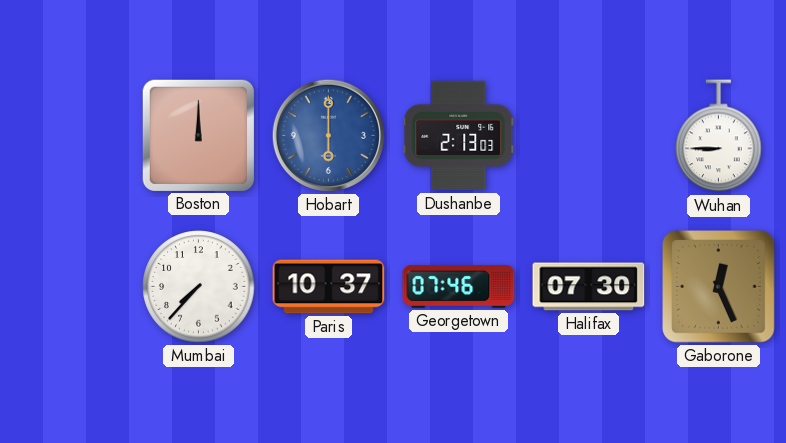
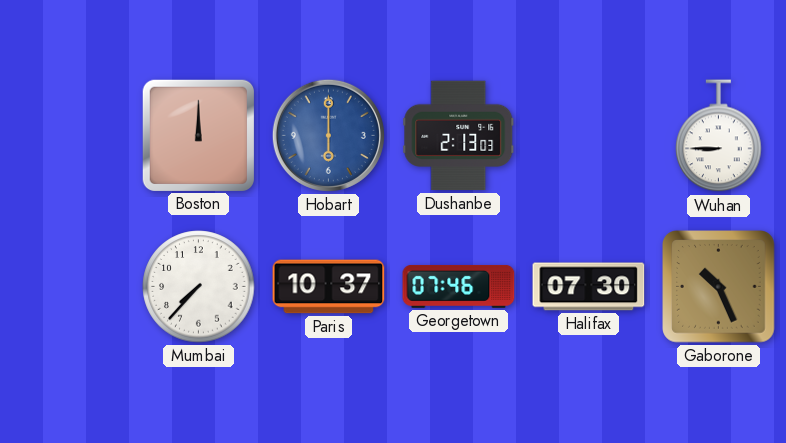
Gaborone: 12:26 -> 10:26
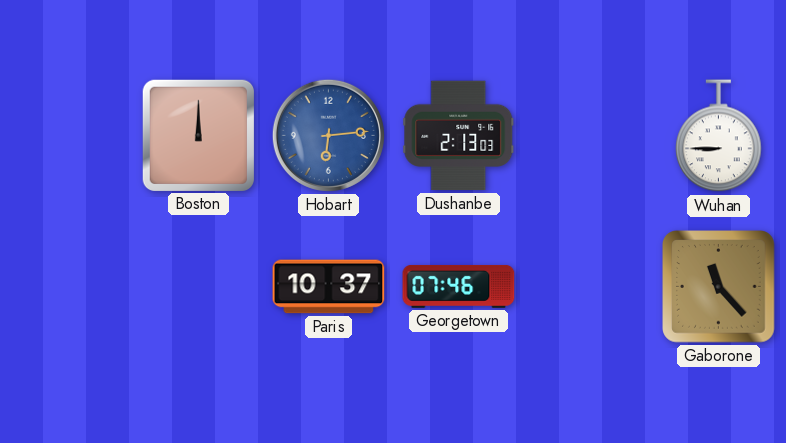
Hobart: 6:00 -> 6:14
Mumbai: 7:37 -> none
Halifax: 07:30 -> none
Gaborone: 10:26 -> 11:23
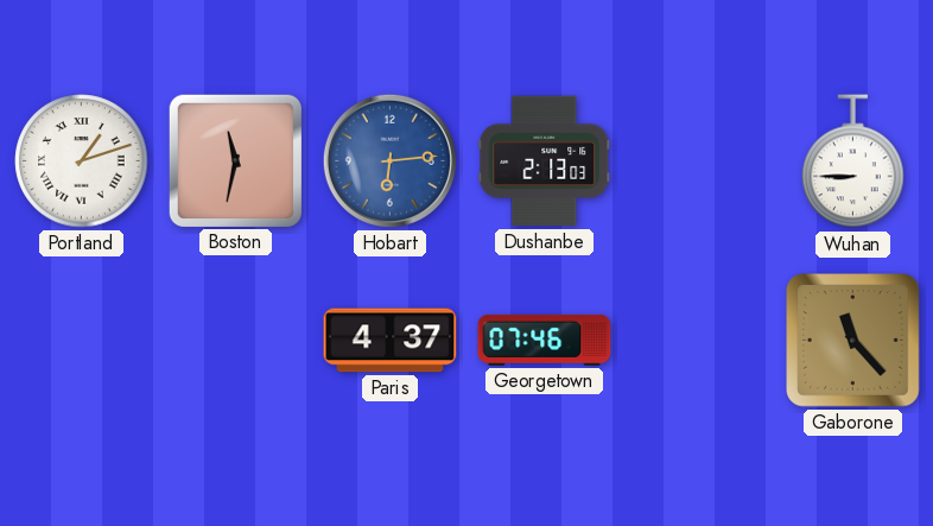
Portland: none -> 1:12
Boston: 12:00 -> 11:32
Paris: 10:37 -> 4:37
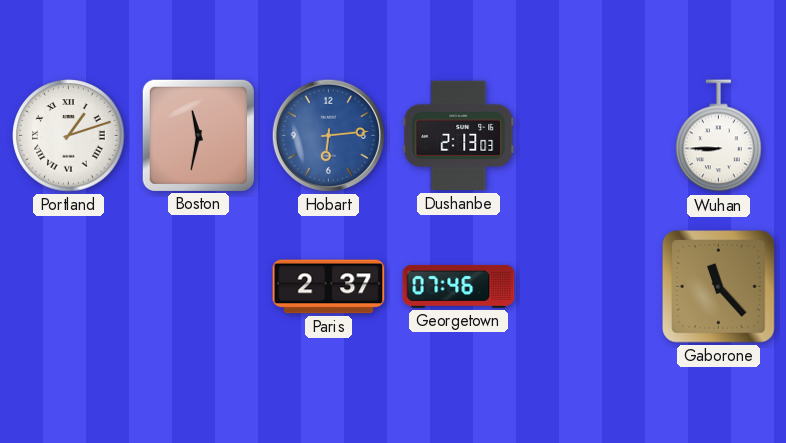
Paris: 4:37 -> 2:37
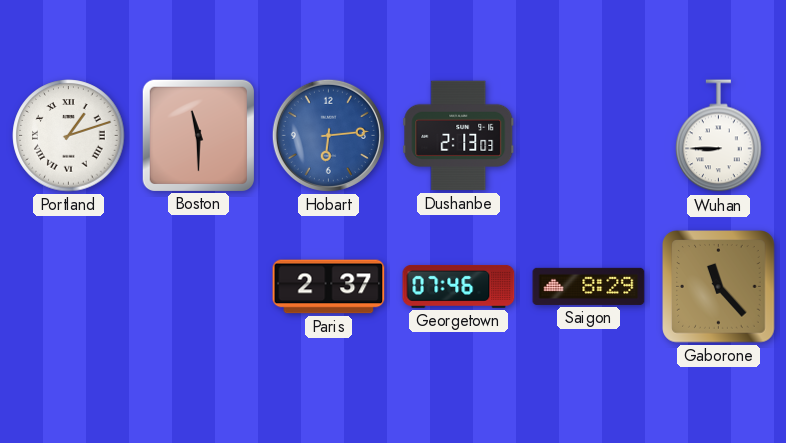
Boston: 11:32 -> 11:30
Saigon: none -> 8:29
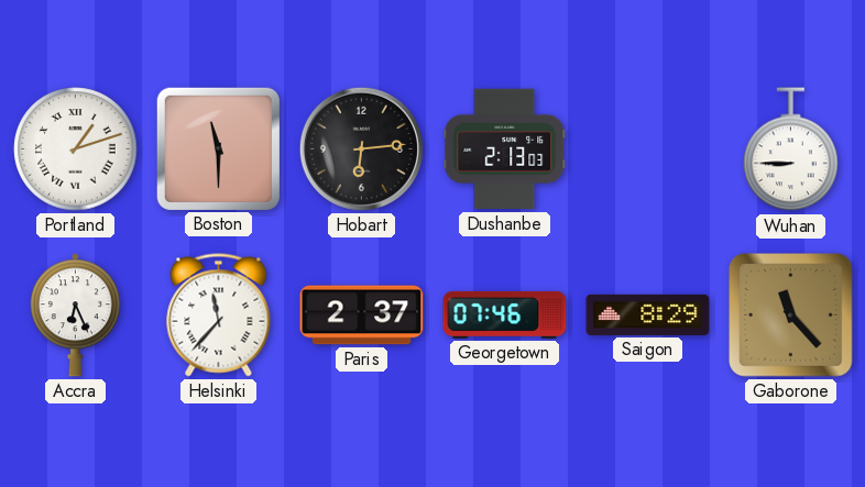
Hobart dial: blue -> black
Accra: none -> 6:26
Helsinki: none -> 11:37
